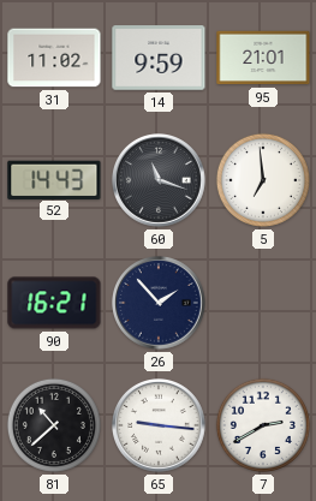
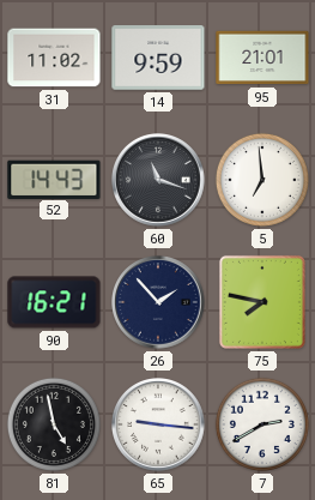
75: none -> 7:47
81: 10:38 -> 4:58
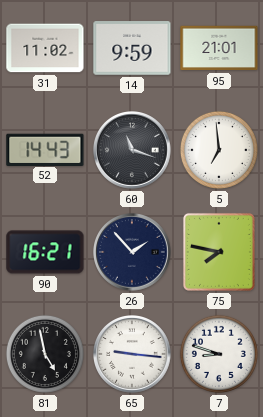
7: 2:40 -> 8:48
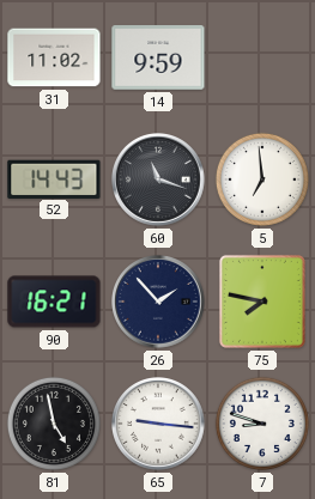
95: 21:01 -> none
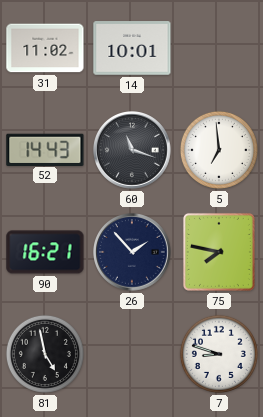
14: 9:59 -> 10:01
65: 9:16 -> none
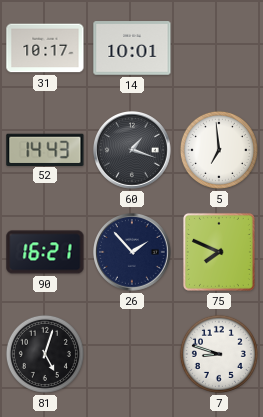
31: 11:02 -> 10:17
60: 11:18 -> 1:18
75: 7:47 -> 7:49
81: 4:58 -> 5:03
